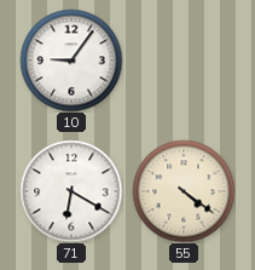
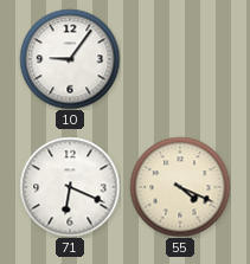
71: 6:20 -> 6:19
55: 4:21 -> 4:19
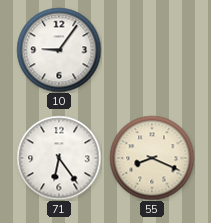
71: 6:19 -> 6:24
55: 4:19 -> 8:19
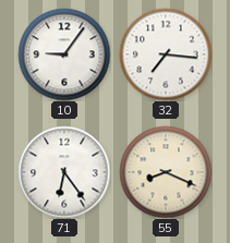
32: none -> 7:16
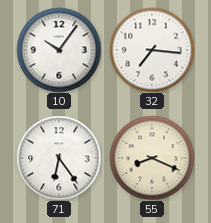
10: 9:06 -> 10:06
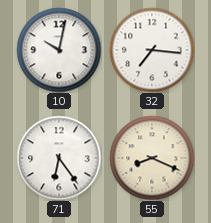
10: 10:06 -> 10:02
